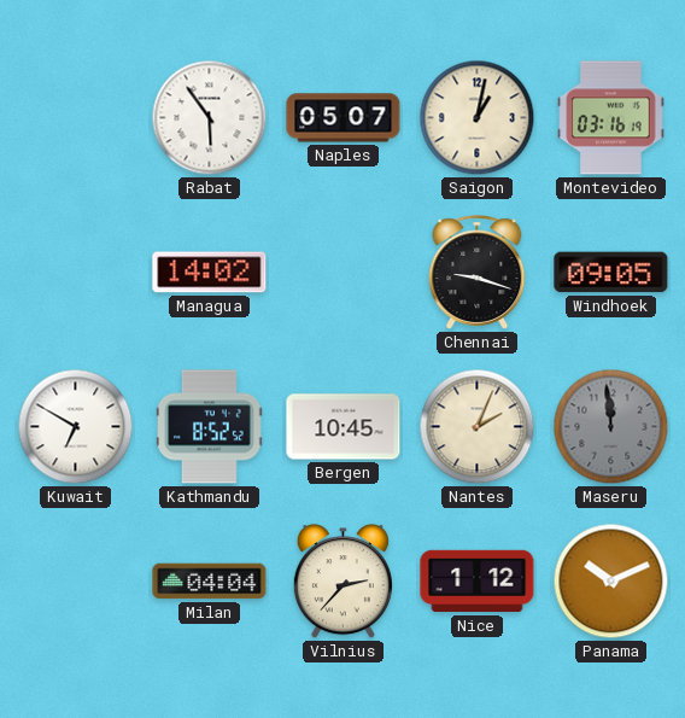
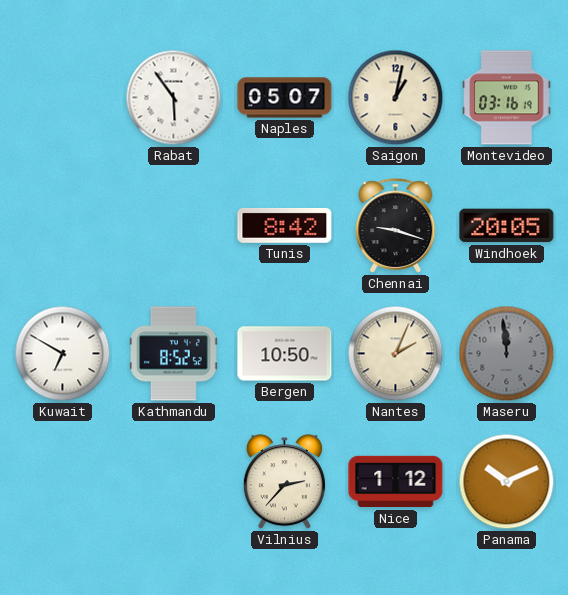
Managua: 14:02 -> none
Tunis: none -> 8:42
Windhoek: 09:05 -> 20:05
Bergen: 10:45 -> 10:50
Milan: 04:04 -> none
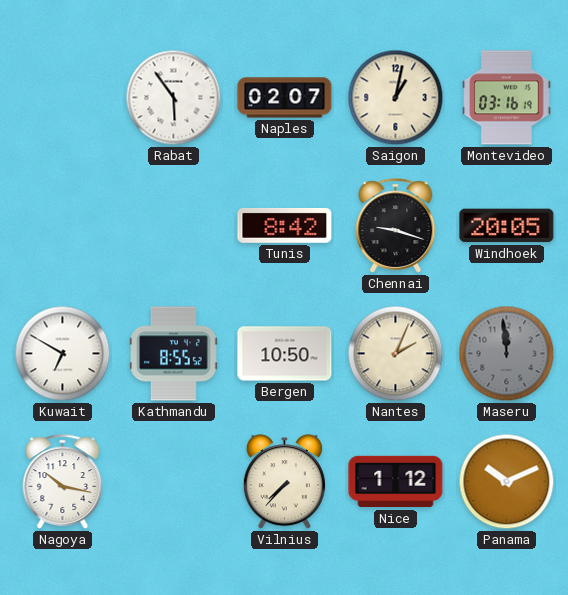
Naples: 05:07 -> 02:07
Kathmandu: 8:52 -> 8:55
Nagoya: none -> 10:17
Vilnius: 2:37 -> 7:37
